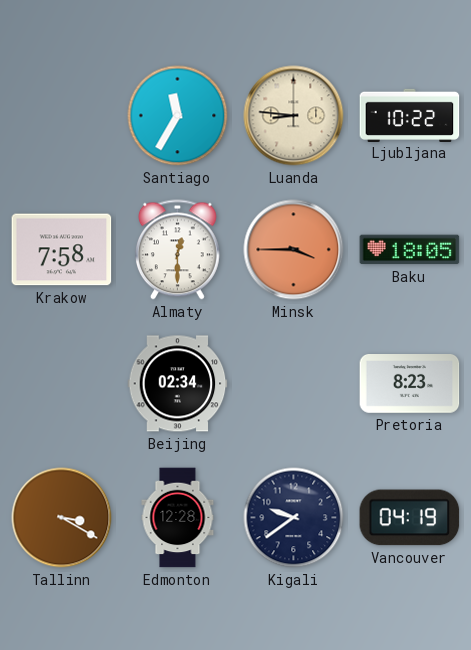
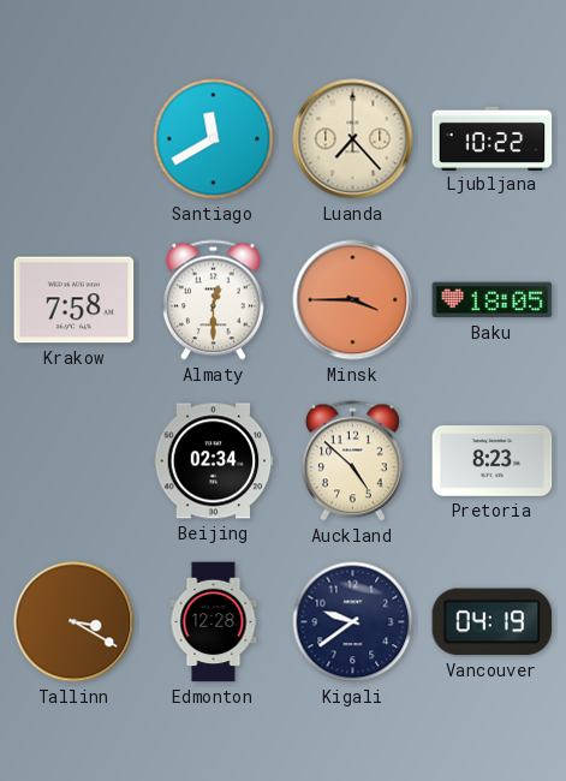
Santiago: 11:35 -> 11:40
Luanda: 8:46 -> 7:23
Auckland: none -> 4:52
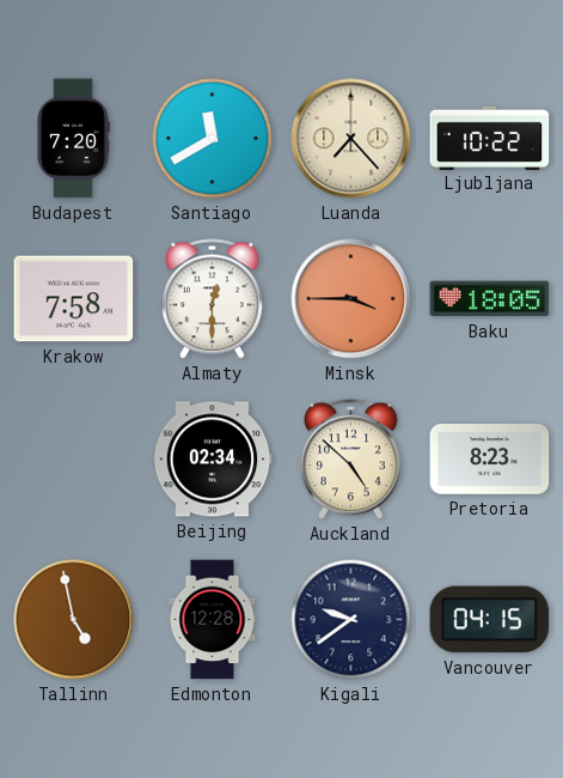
Budapest: none -> 7:20
Tallinn: 3:20 -> 4:58
Vancouver: 04:19 -> 04:15
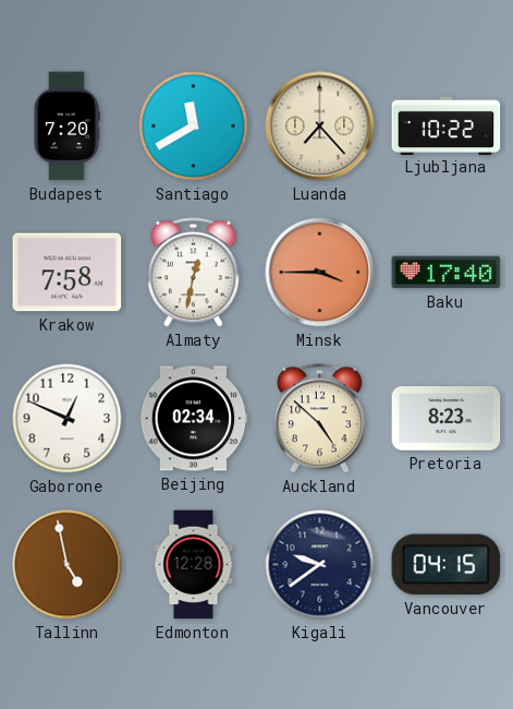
Almaty: 12:30 -> 12:32
Baku: 18:05 -> 17:40
Gaborone: none -> 12:49
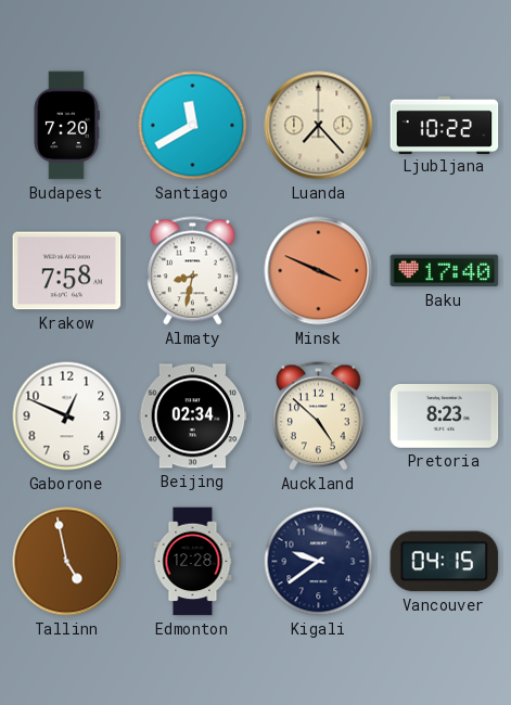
Almaty: 12:32 -> 8:32
Minsk: 3:45 -> 3:49
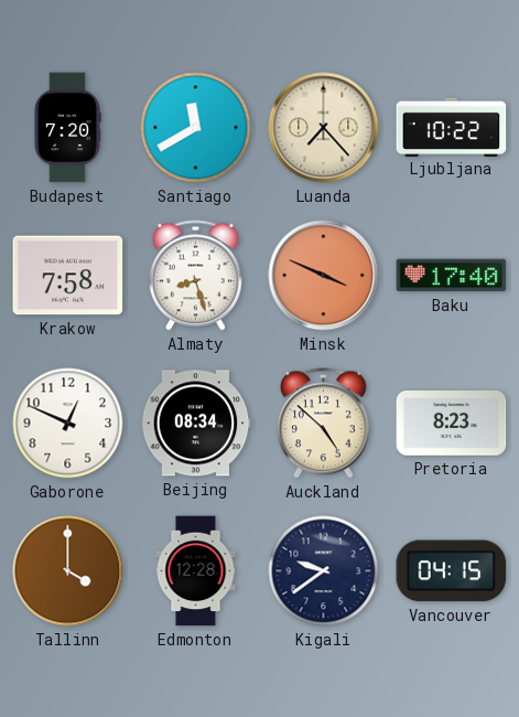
Almaty: 8:32 -> 8:27
Beijing: 02:34 -> 08:34
Tallinn: 4:58 -> 4:00
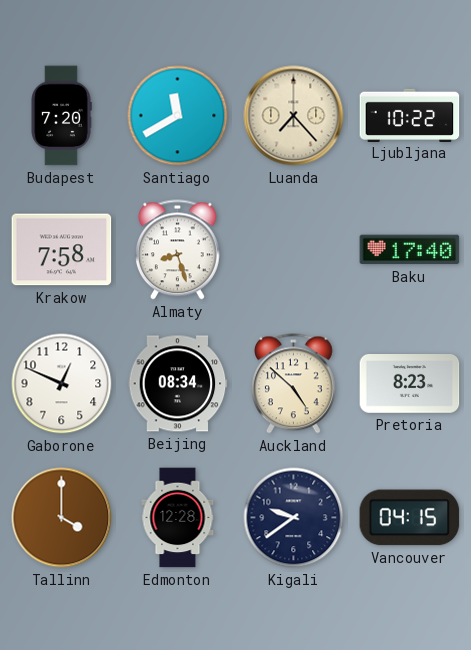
Minsk: 3:49 -> none
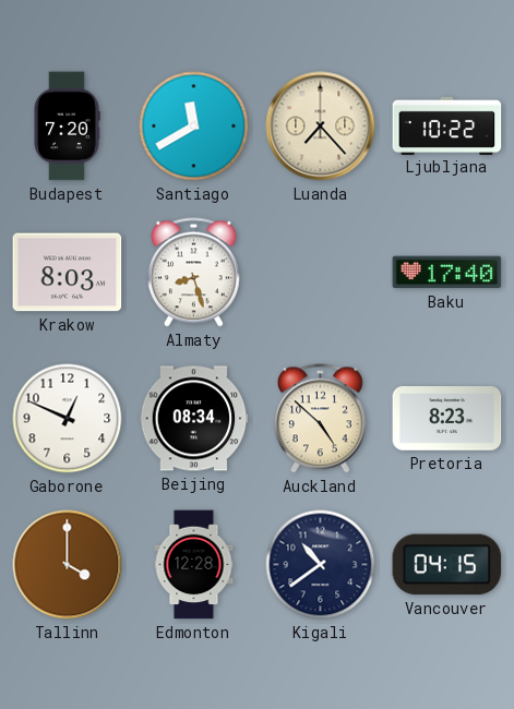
Krakow: 7:58 -> 8:03
Kigali: 9:39 -> 10:39
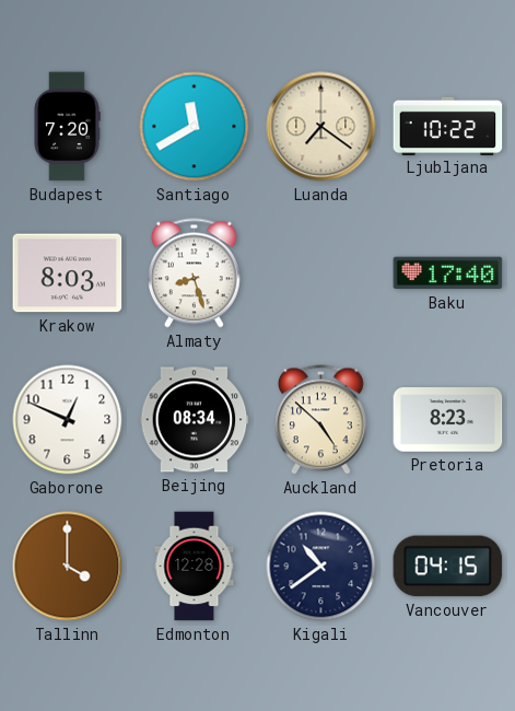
Luanda: 7:23 -> 7:21
